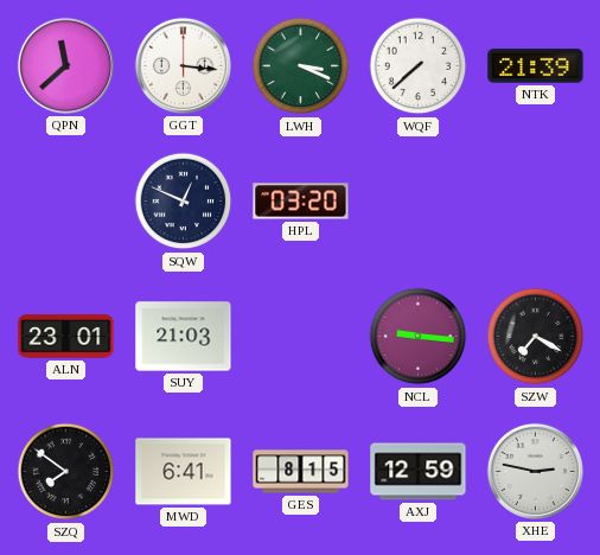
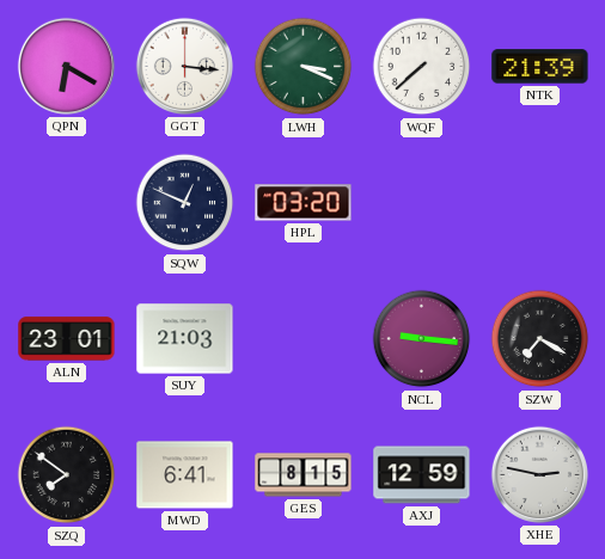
QPN: 11:38 -> 6:20
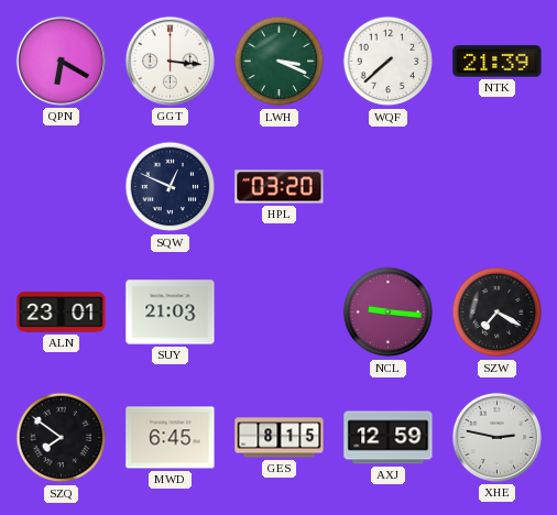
MWD: 6:41 -> 6:45
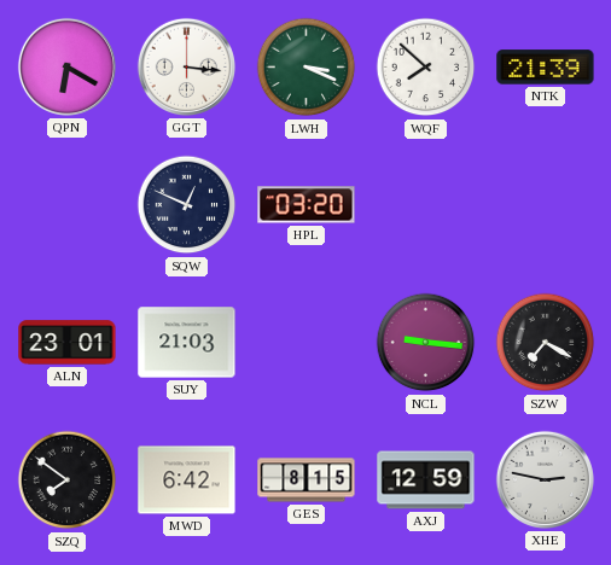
WQF: 7:38 -> 7:52
MWD: 6:45 -> 6:42
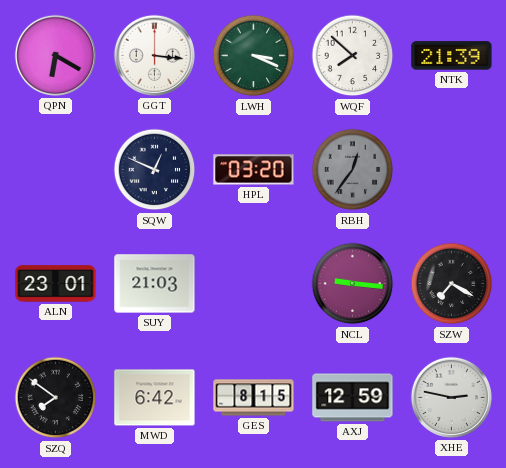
RBH: none -> 12:36
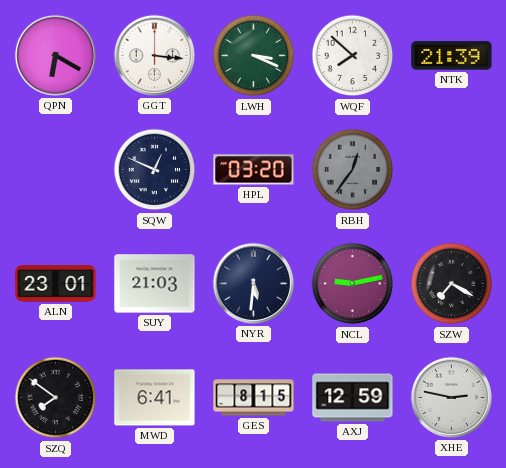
NYR: none -> 5:31
NCL: 9:16 -> 9:13
MWD: 6:42 -> 6:41
